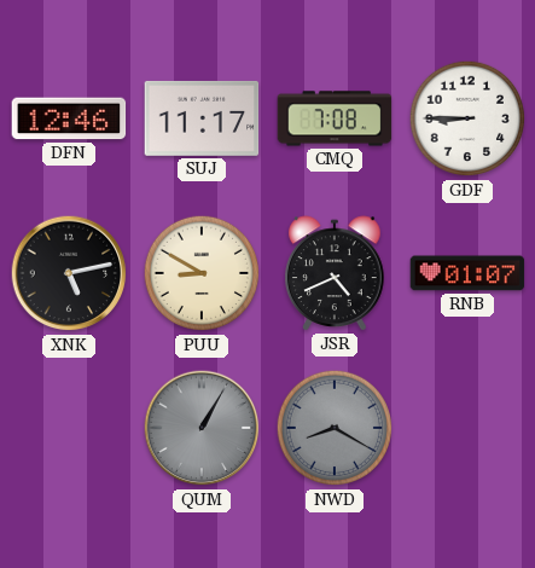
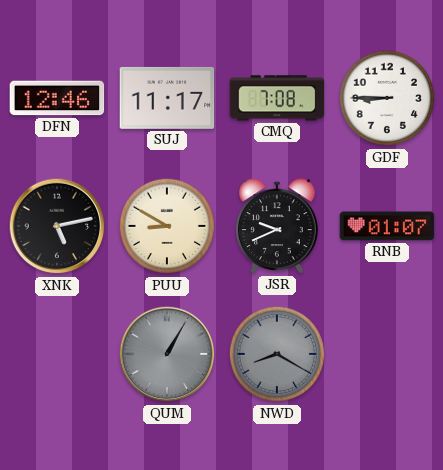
JSR: 4:41 -> 9:41
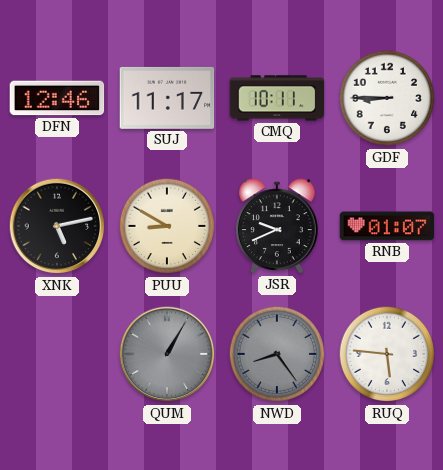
CMQ: 7:08 -> 10:11
NWD: 8:20 -> 8:24
RUQ: none -> 5:46
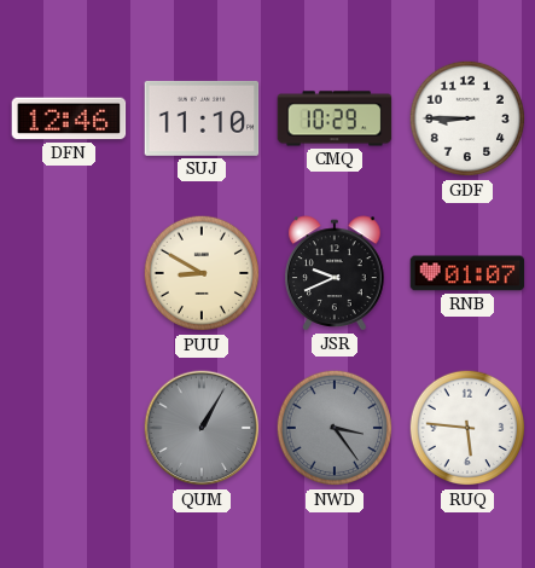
SUJ: 11:17 -> 11:10
CMQ: 10:11 -> 10:29
XNK: 5:13 -> none
NWD: 8:24 -> 3:24
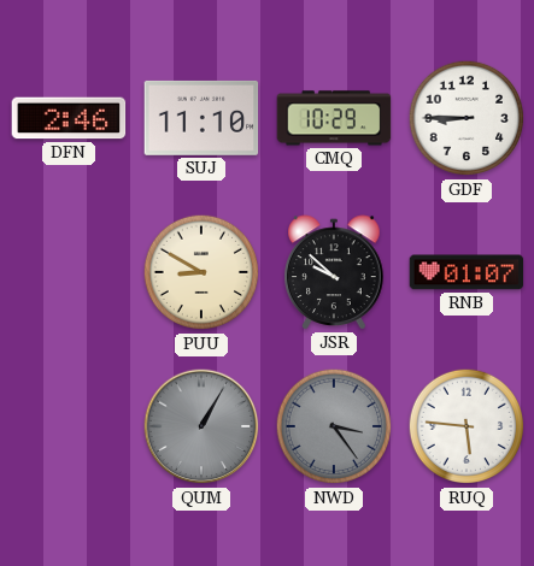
DFN: 12:46 -> 2:46
JSR: 9:41 -> 9:52
